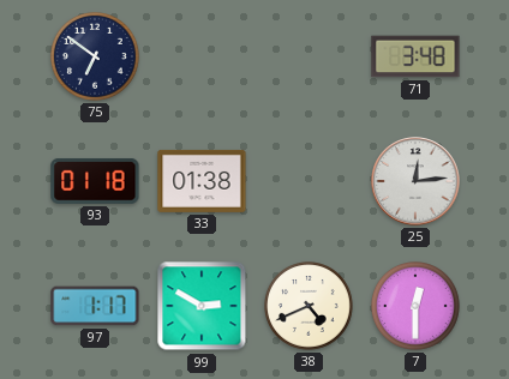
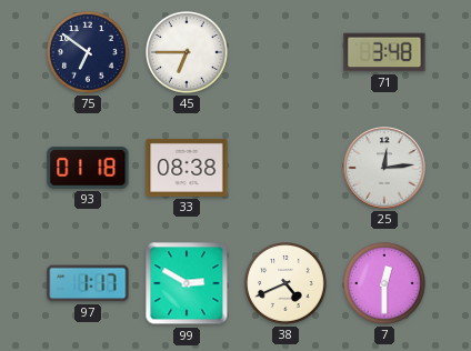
45: none -> 6:45
33: 01:38 -> 08:38
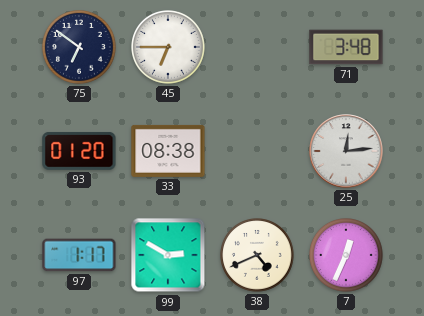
93: 01:18 -> 01:20
7: 12:30 -> 12:34
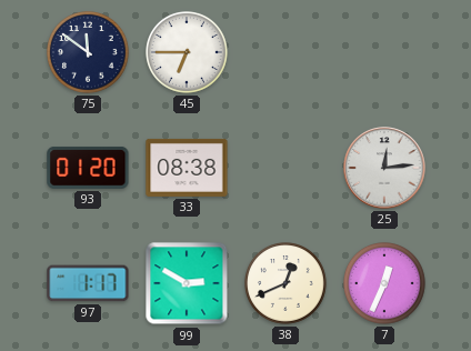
75: 6:51 -> 11:51
71: 3:48 -> none
38: 4:41 -> 12:41
